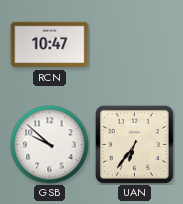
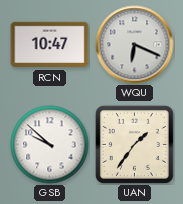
WQU: none -> 6:19
UAN: 6:36 -> 1:36
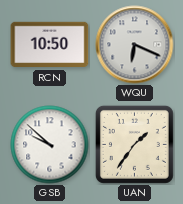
RCN: 10:47 -> 10:50
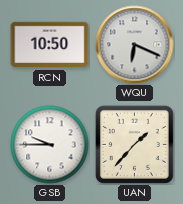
GSB: 9:52 -> 9:45
UAN: 1:36 -> 1:37
